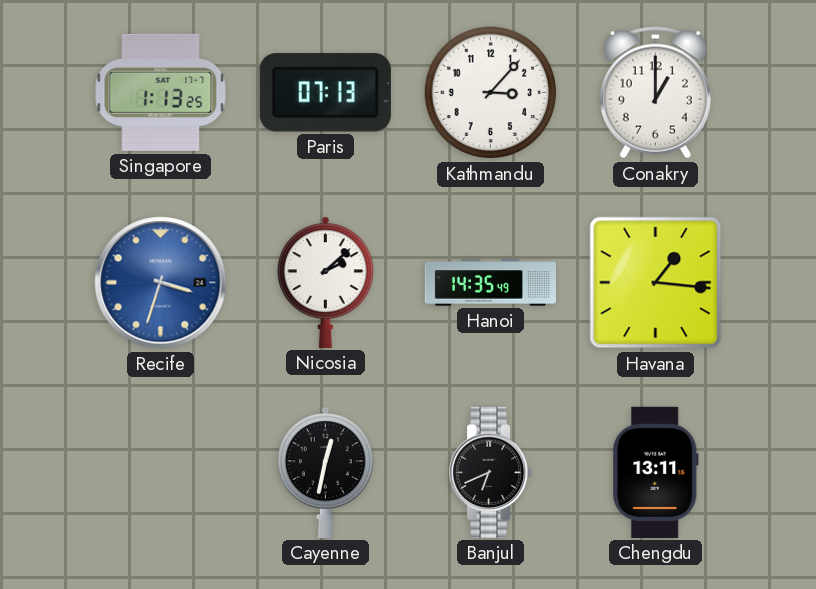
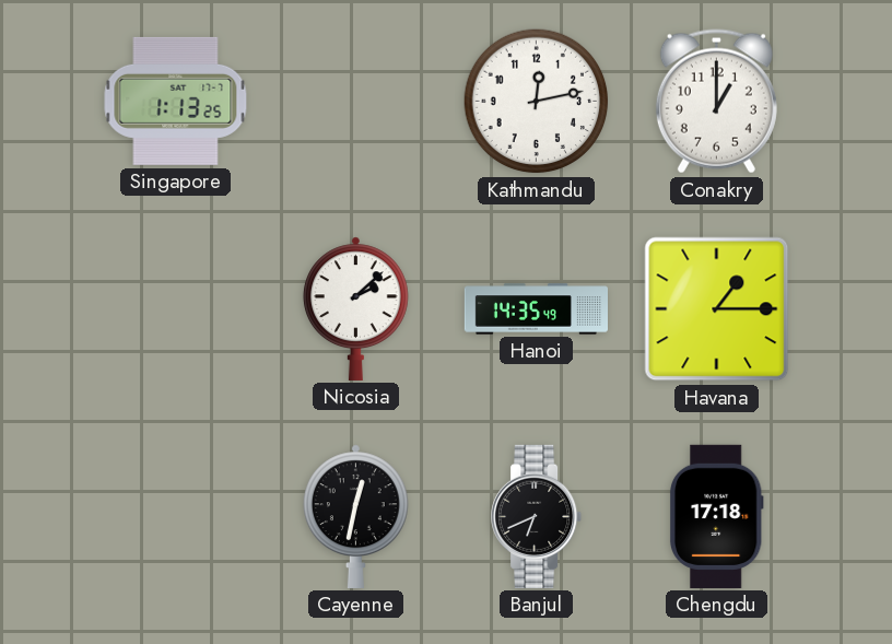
Paris: 07:13 -> none
Kathmandu: 3:07 -> 12:13
Recife: 3:33 -> none
Havana: 1:16 -> 1:15
Chengdu: 13:11 -> 17:18
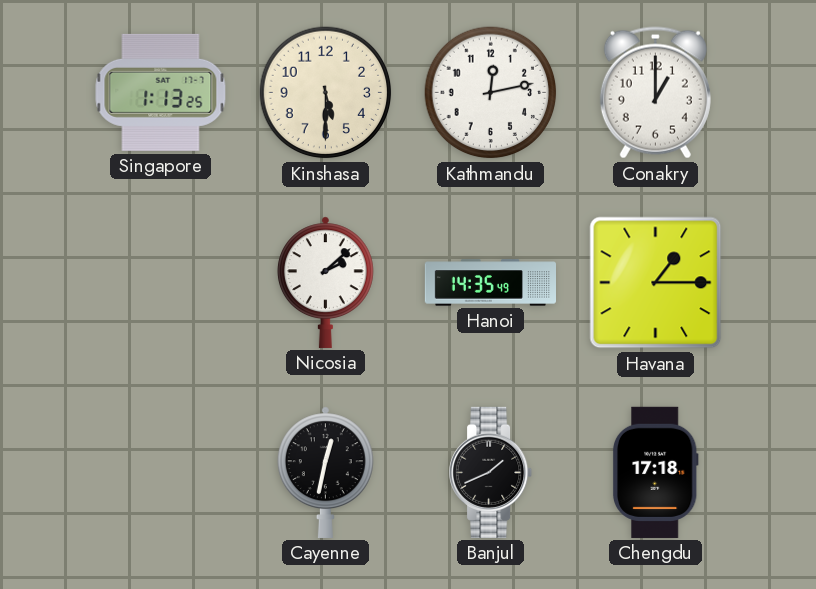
Kinshasa: none -> 5:30
Banjul: 6:41 -> 1:41
